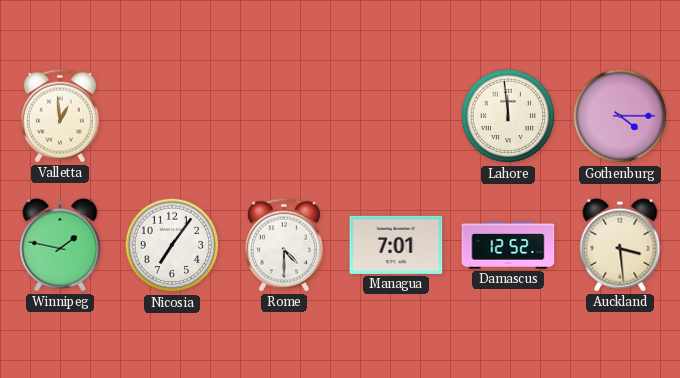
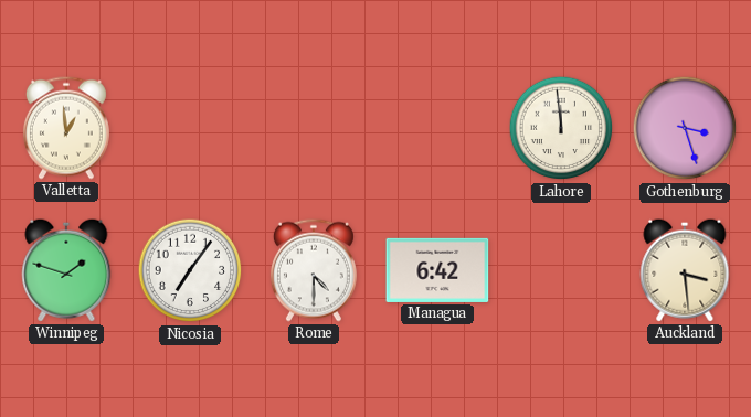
Gothenburg: 4:15 -> 3:27
Winnipeg: 1:47 -> 1:48
Managua: 7:01 -> 6:42
Damascus: 12:52 -> none
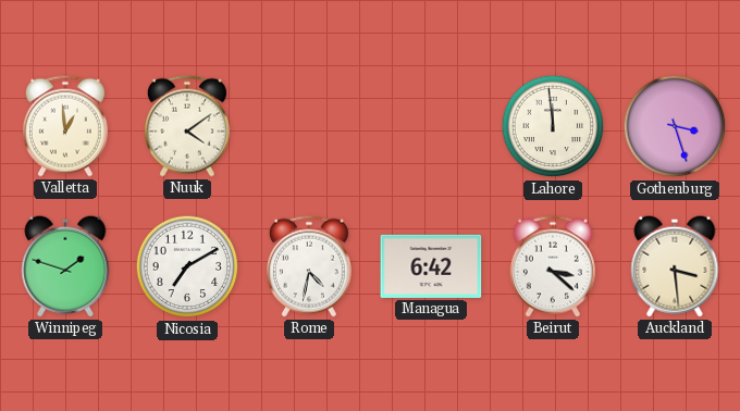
Nuuk: none -> 4:09
Nicosia: 7:06 -> 7:10
Rome: 4:30 -> 4:32
Beirut: none -> 3:22
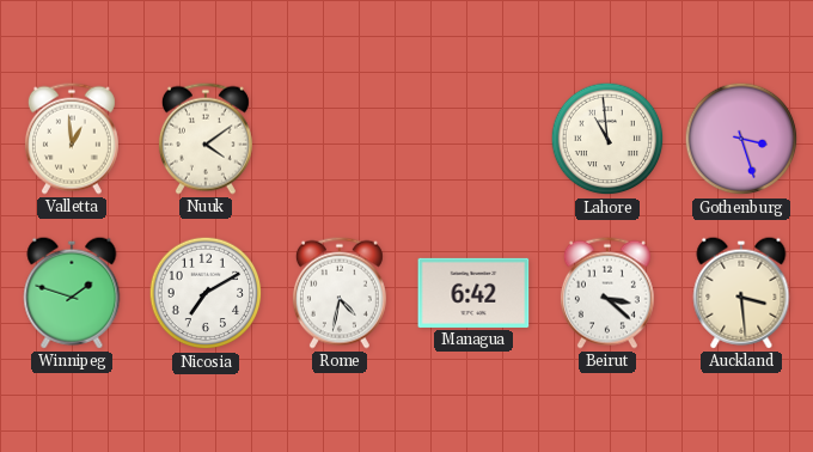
Lahore: 11:59 -> 10:59
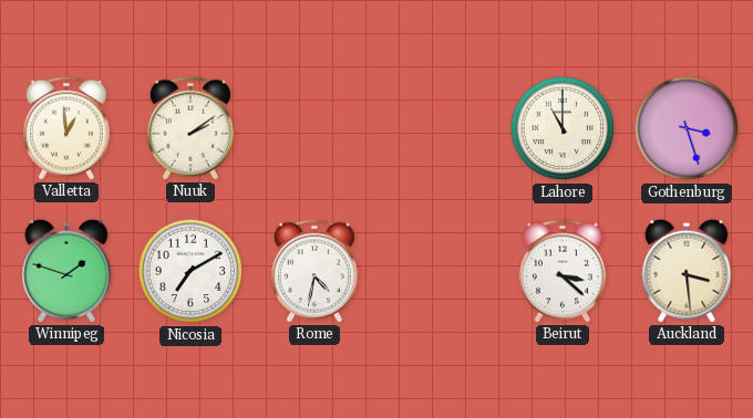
Nuuk: 4:09 -> 2:09
Lahore: 10:59 -> 11:00
Managua: 6:42 -> none
